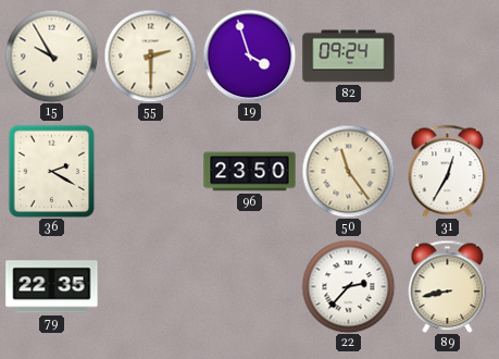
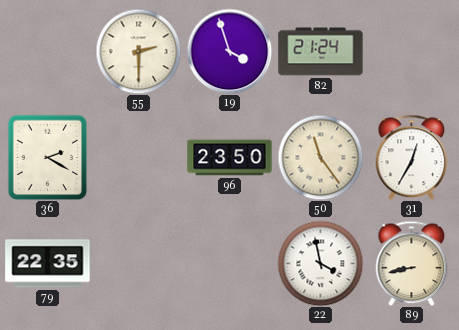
15: 9:55 -> none
82: 09:24 -> 21:24
22: 2:37 -> 3:58
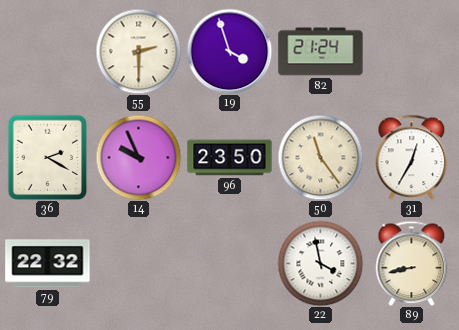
14: none -> 9:56
79: 22:35 -> 22:32
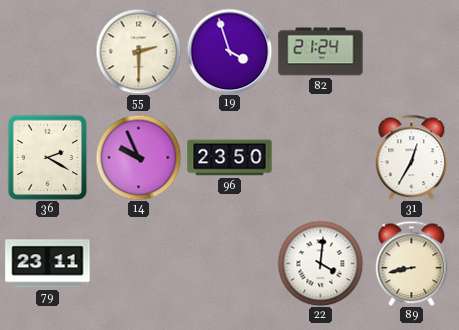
50: 11:24 -> none
79: 22:32 -> 23:11
22: 3:58 -> 4:01
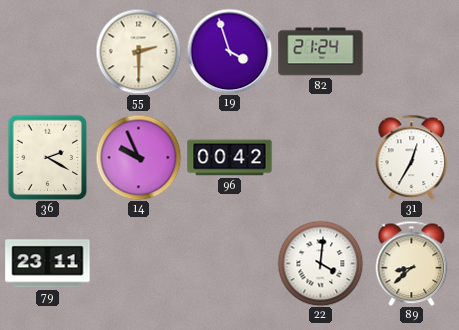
96: 23:50 -> 00:42
89: 8:43 -> 8:38
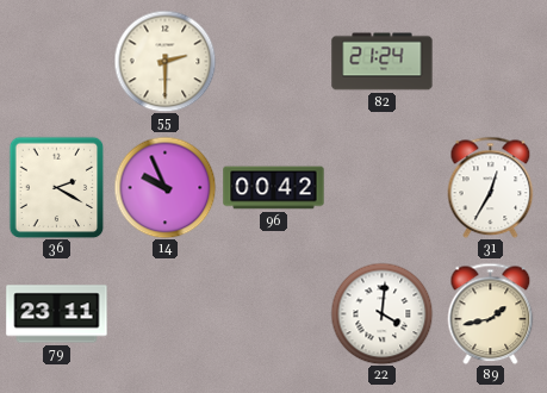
19: 3:57 -> none
89: 8:38 -> 1:43
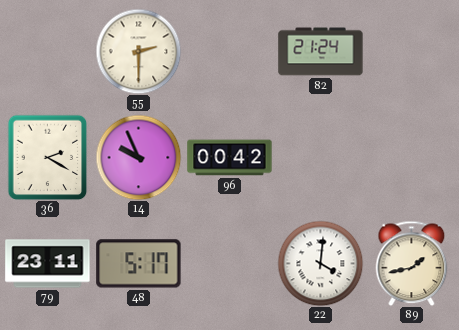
31: 12:35 -> none
48: none -> 5:17
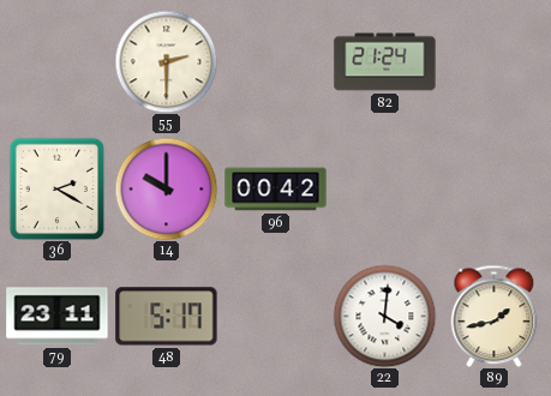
14: 9:56 -> 10:00
